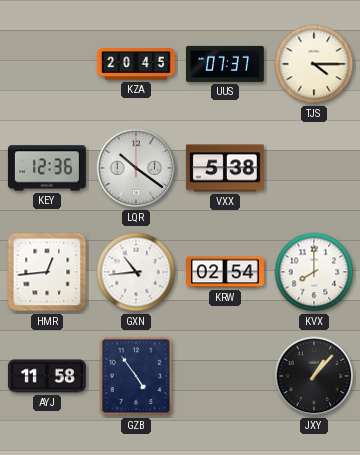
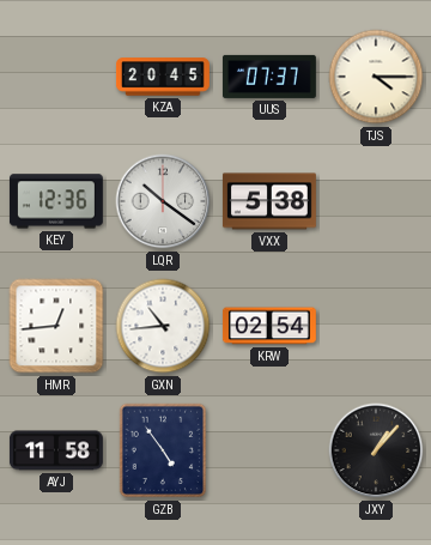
KVX: 8:00 -> none
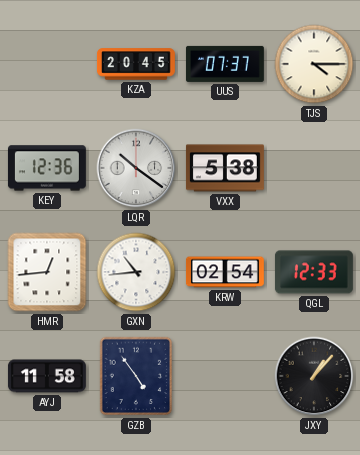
QGL: none -> 12:33
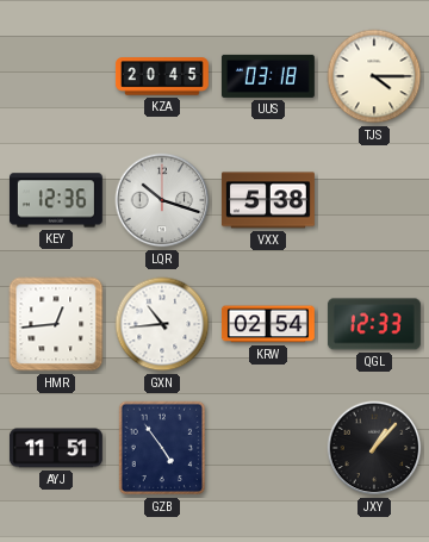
UUS: 07:37 -> 03:18
LQR: 10:21 -> 10:18
AYJ: 11:58 -> 11:51
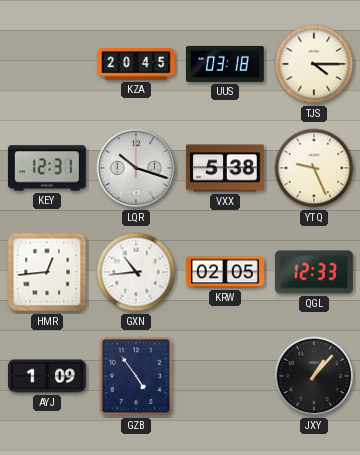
KEY: 12:36 -> 12:31
YTQ: none -> 9:26
KRW: 02:54 -> 02:05
AYJ: 11:51 -> 1:09
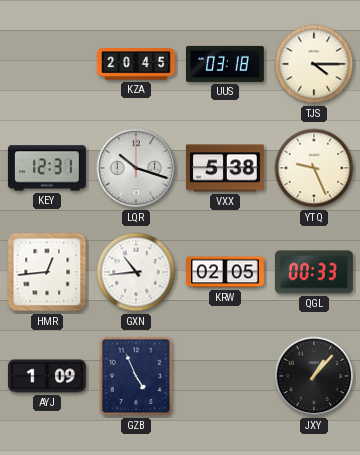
QGL: 12:33 -> 00:33
GZB: 4:54 -> 4:56
